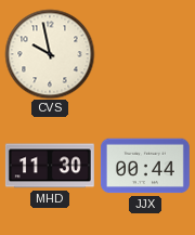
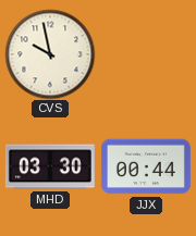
MHD: 11:30 -> 03:30
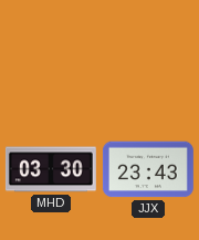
CVS: 9:58 -> none
JJX: 00:44 -> 23:43
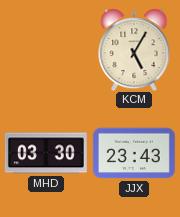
KCM: none -> 5:05
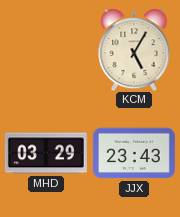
MHD: 03:30 -> 03:29
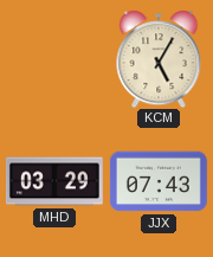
JJX: 23:43 -> 07:43
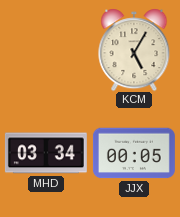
MHD: 03:29 -> 03:34
JJX: 07:43 -> 00:05
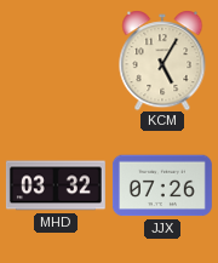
MHD: 03:34 -> 03:32
JJX: 00:05 -> 07:26
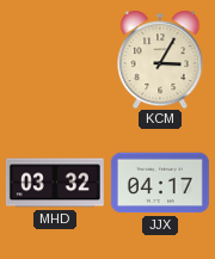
KCM: 5:05 -> 3:05
JJX: 07:26 -> 04:17
